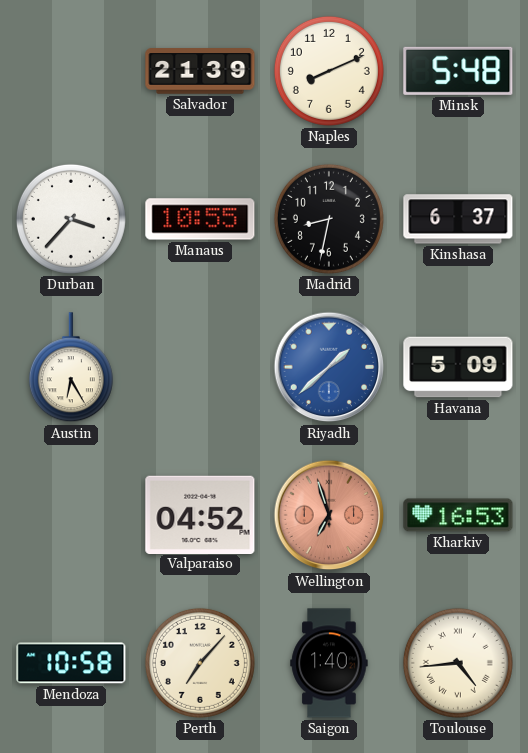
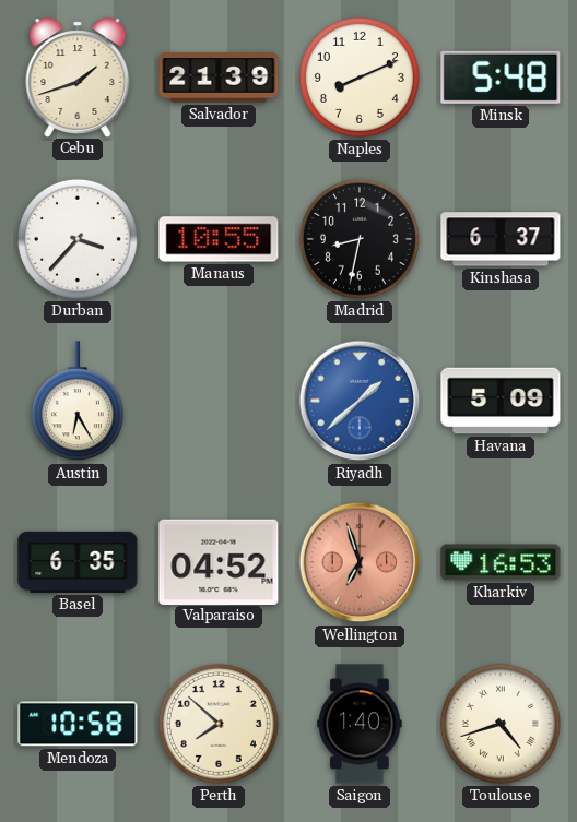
Cebu: none -> 1:42
Basel: none -> 6:35
Perth: 7:07 -> 7:52
Toulouse: 4:44 -> 4:42
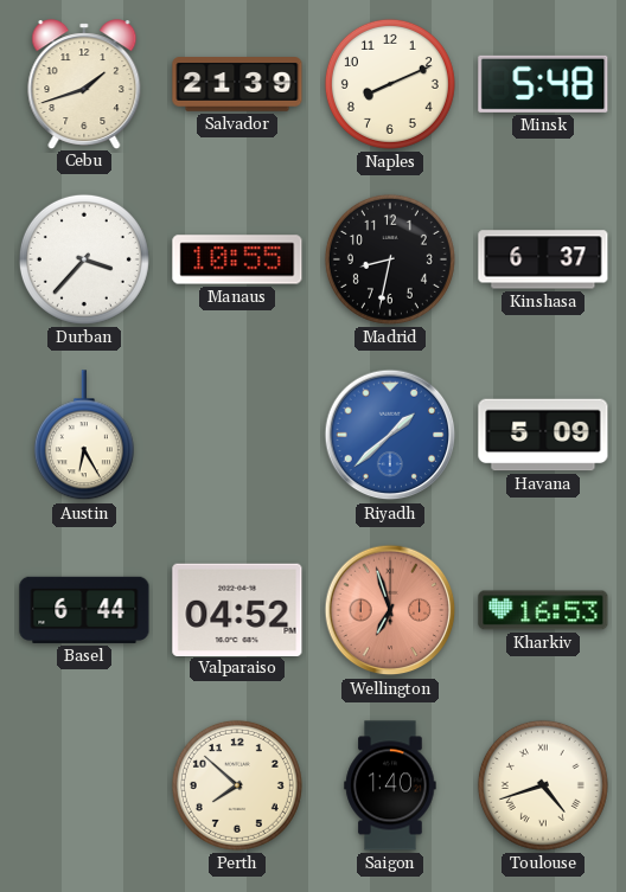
Basel: 6:35 -> 6:44
Mendoza: 10:58 -> none
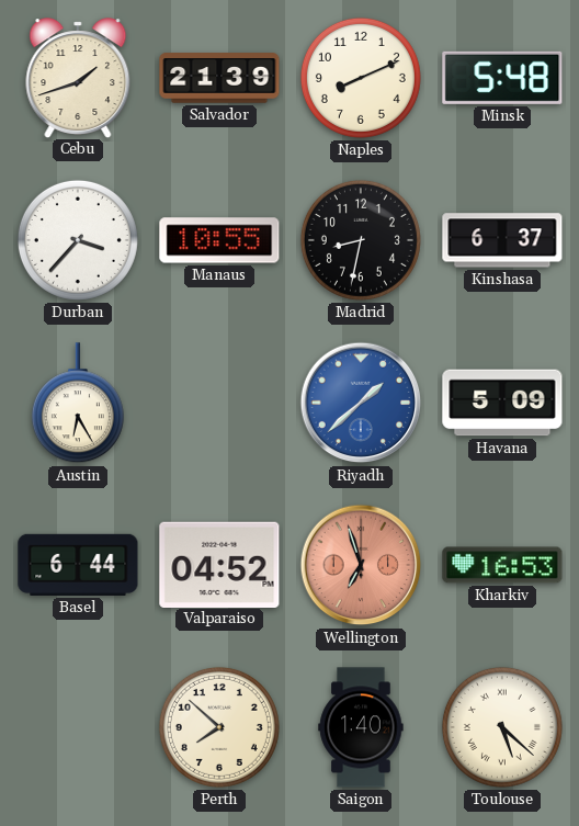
Toulouse: 4:42 -> 5:22
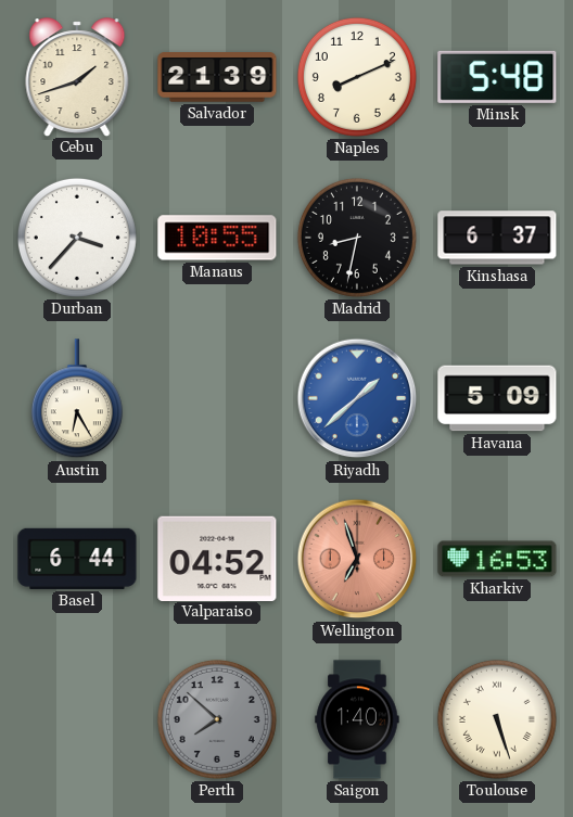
Perth dial: cream -> grey
Toulouse: 5:22 -> 5:27
